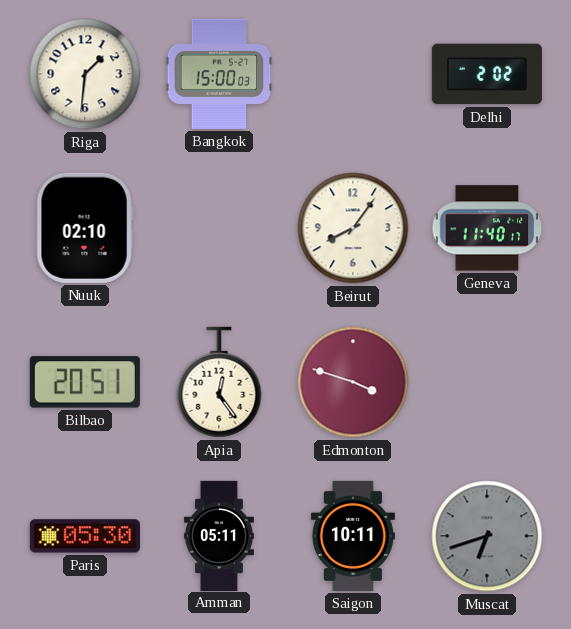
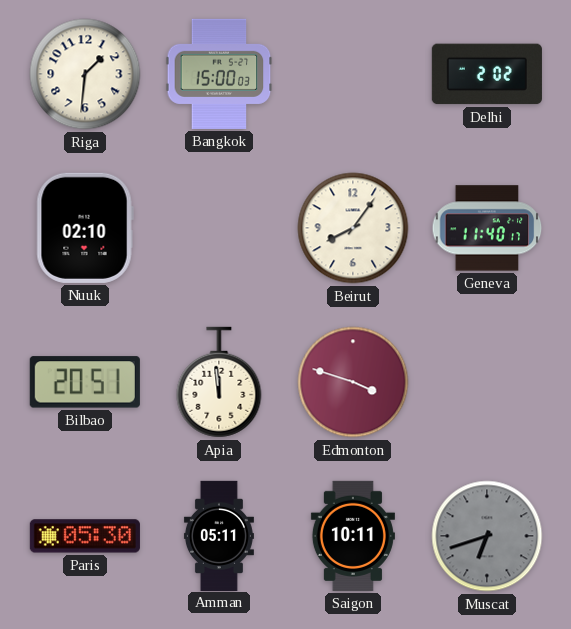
Apia: 12:24 -> 11:59
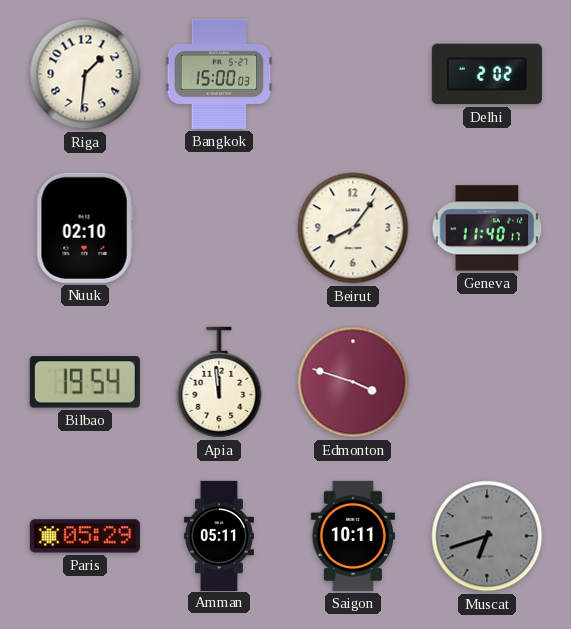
Bilbao: 20:51 -> 19:54
Paris: 05:30 -> 05:29
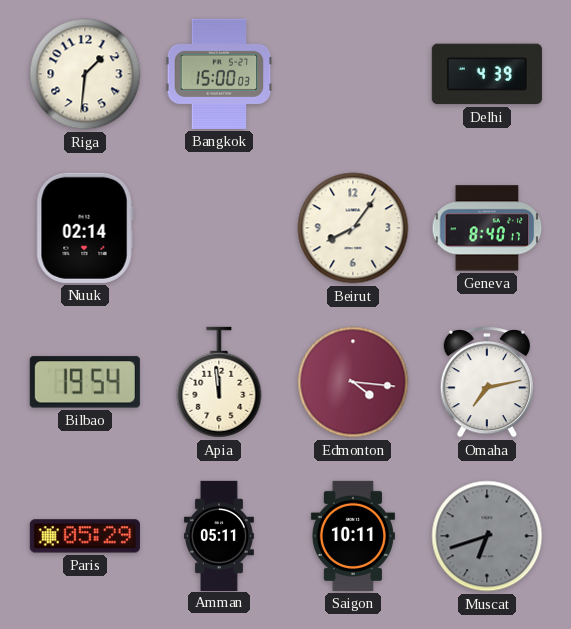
Delhi: 2:02 -> 4:39
Nuuk: 02:10 -> 02:14
Geneva: 11:40 -> 8:40
Edmonton: 3:48 -> 4:16
Omaha: none -> 7:13
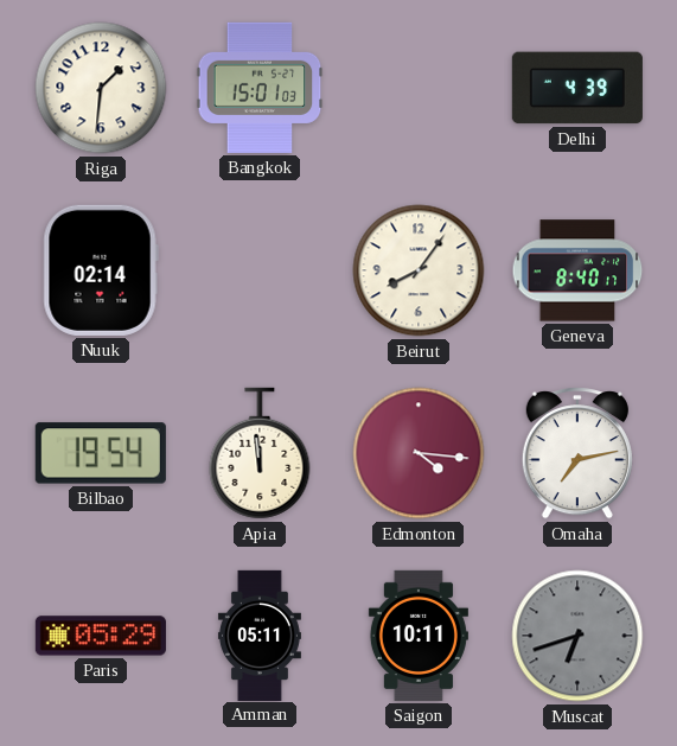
Bangkok: 15:00 -> 15:01
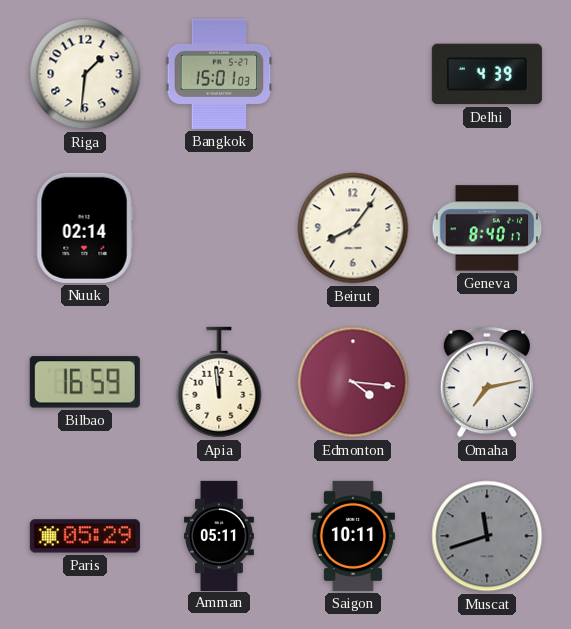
Bilbao: 19:54 -> 16:59
Muscat: 6:42 -> 11:42
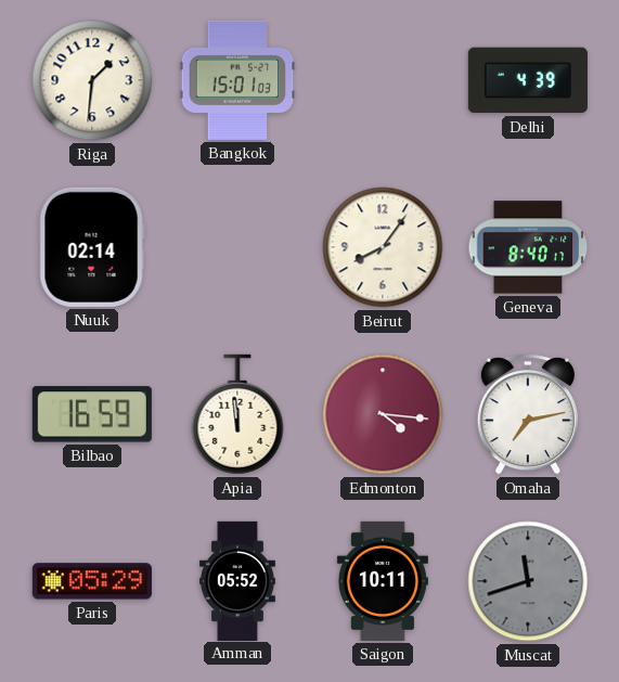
Amman: 05:11 -> 05:52
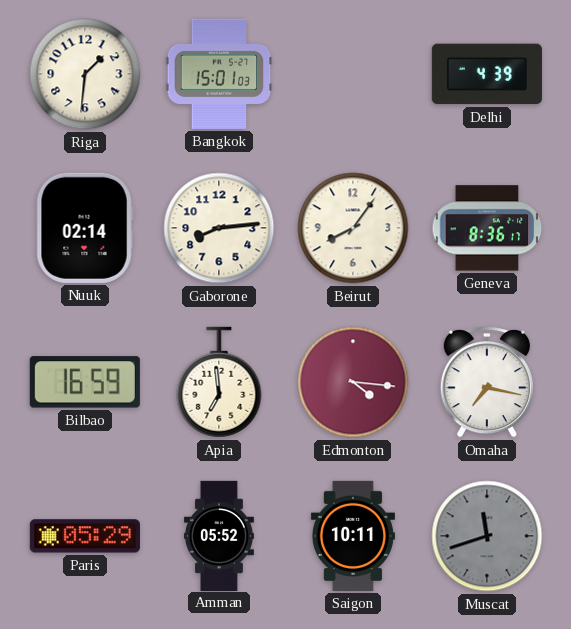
Gaborone: none -> 8:14
Geneva: 8:40 -> 8:36
Apia: 11:59 -> 6:59
Omaha: 7:13 -> 7:17
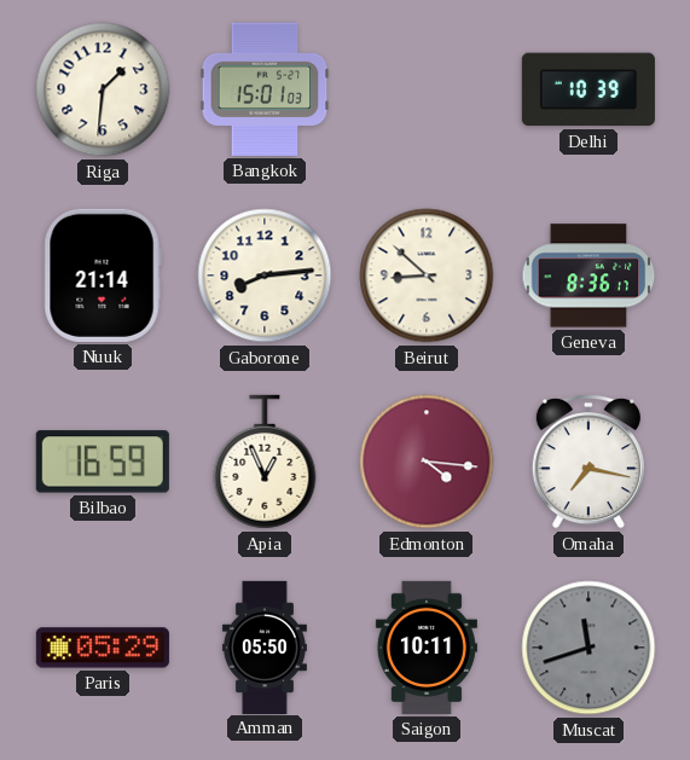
Delhi: 4:39 -> 10:39
Nuuk: 02:14 -> 21:14
Beirut: 8:06 -> 8:52
Apia: 6:59 -> 12:56
Amman: 05:52 -> 05:50
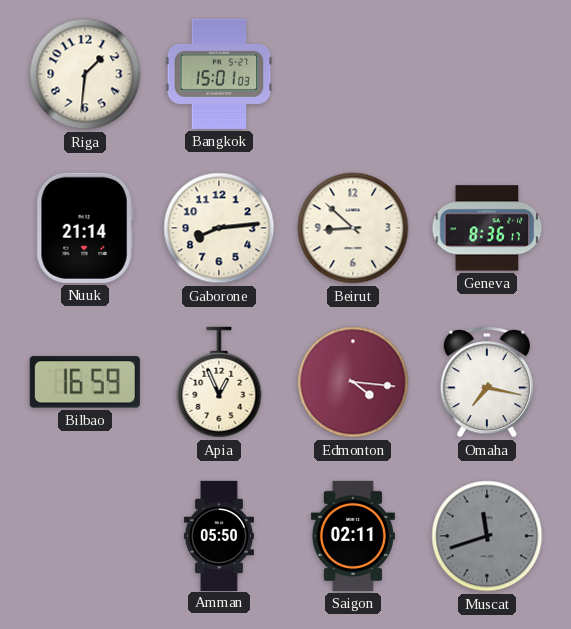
Delhi: 10:39 -> none
Paris: 05:29 -> none
Saigon: 10:11 -> 02:11
